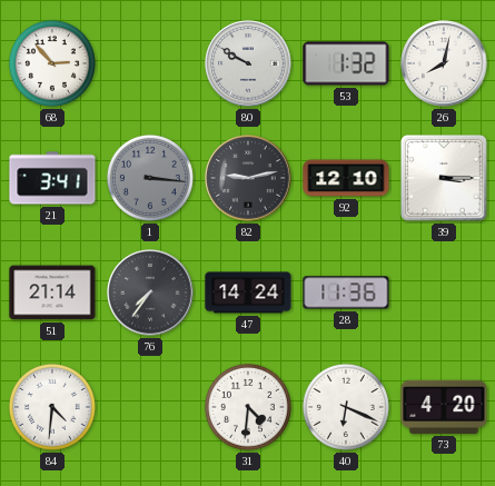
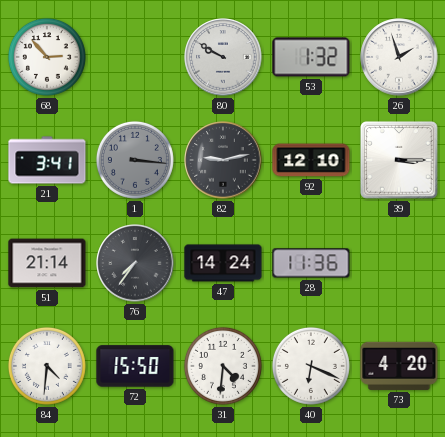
26: 8:02 -> 1:57
72: none -> 15:50
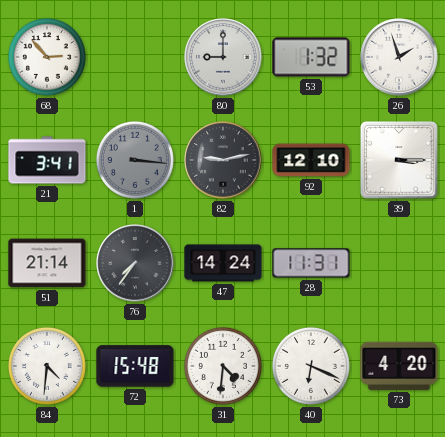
80: 9:50 -> 9:00
28: 11:36 -> 11:31
72: 15:50 -> 15:48
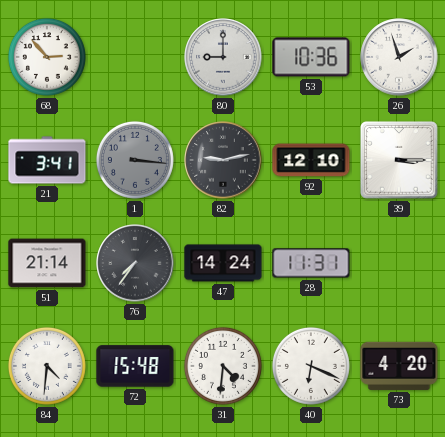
53: 1:32 -> 10:36
